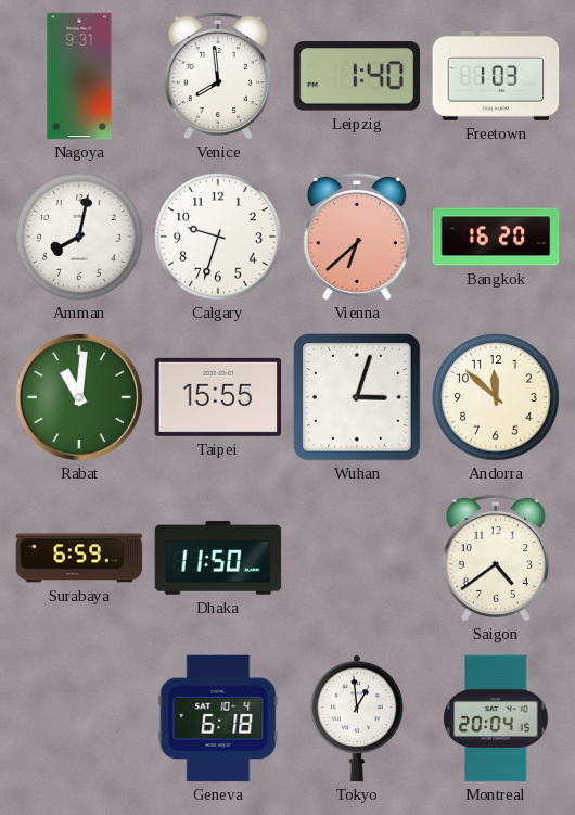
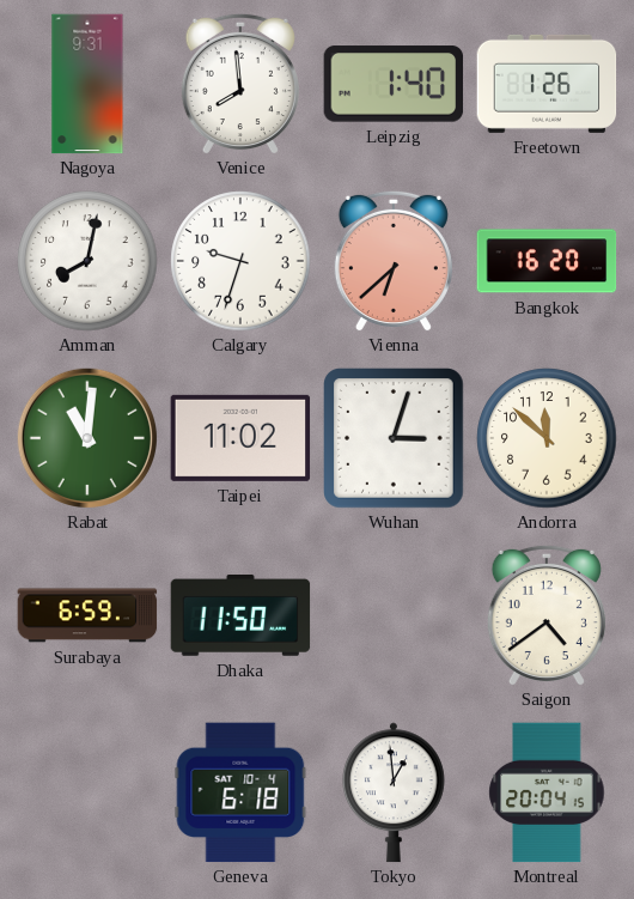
Freetown: 1:03 -> 1:26
Taipei: 15:55 -> 11:02
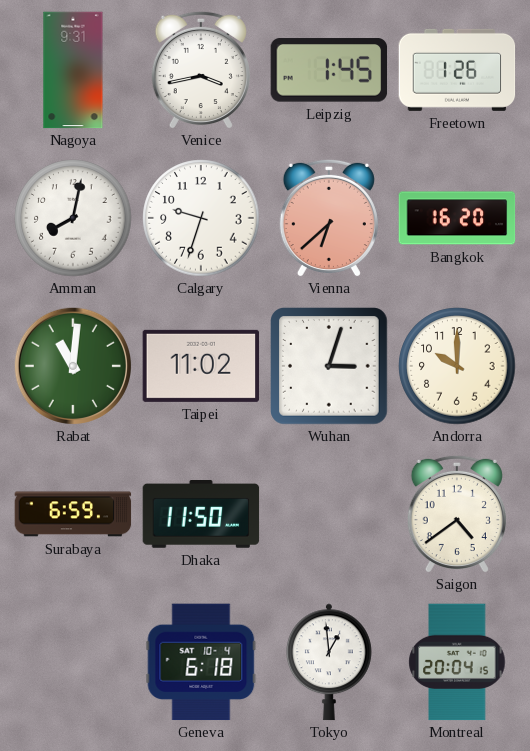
Venice: 7:59 -> 3:43
Leipzig: 1:40 -> 1:45
Andorra: 11:52 -> 10:00
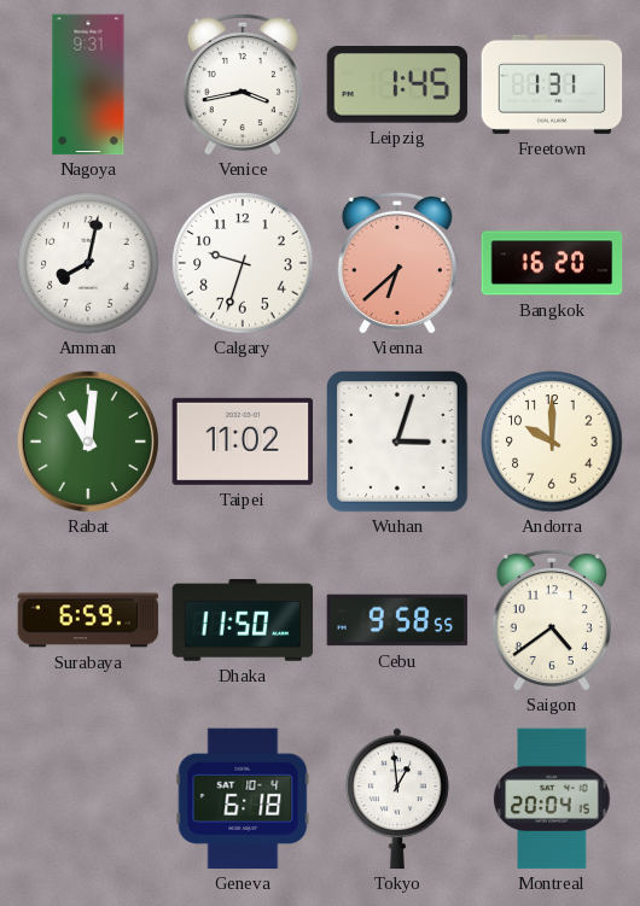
Freetown: 1:26 -> 1:31
Cebu: none -> 9:58
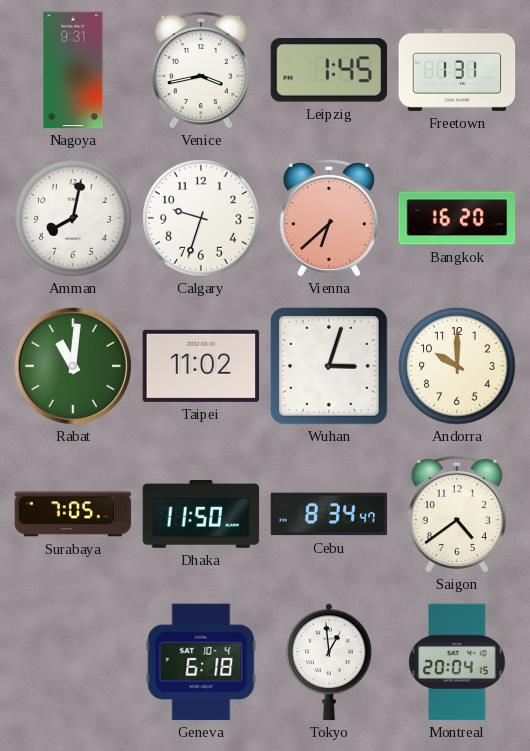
Surabaya: 6:59 -> 7:05
Cebu: 9:58 -> 8:34
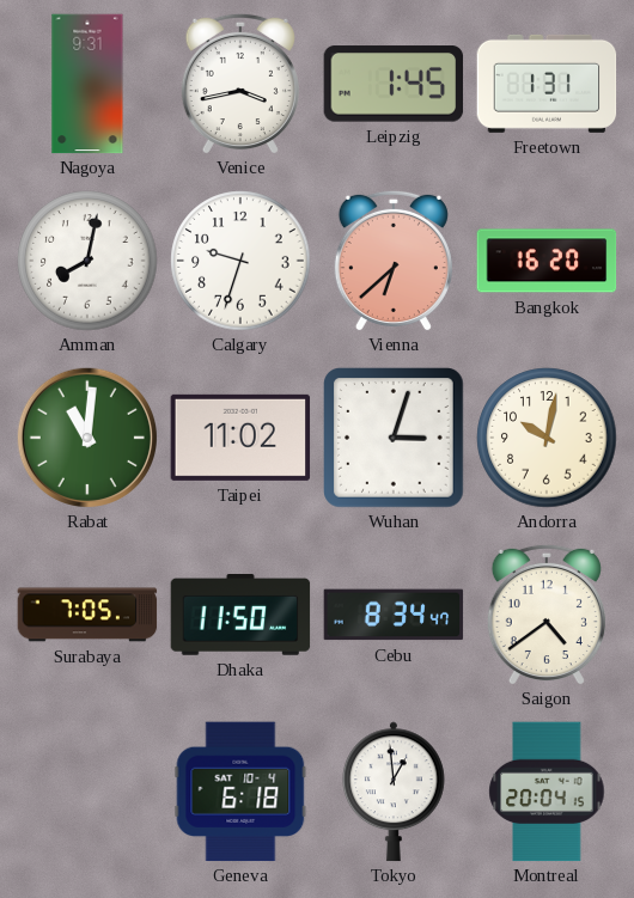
Andorra: 10:00 -> 10:02
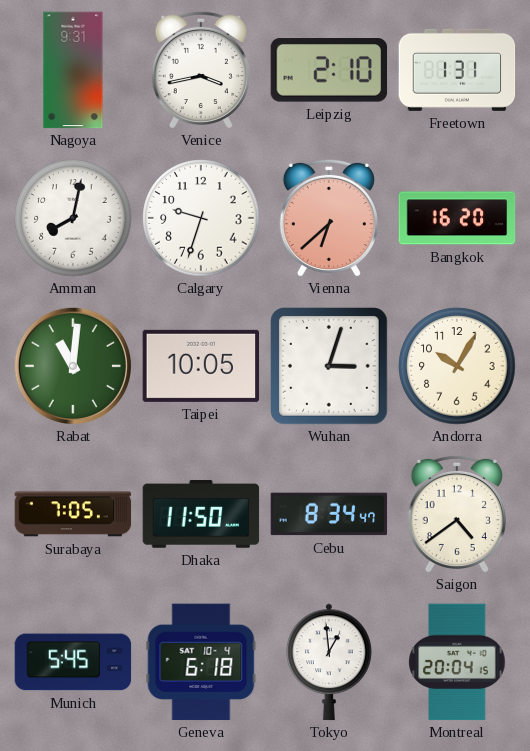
Leipzig: 1:45 -> 2:10
Taipei: 11:02 -> 10:05
Andorra: 10:02 -> 10:05
Munich: none -> 5:45
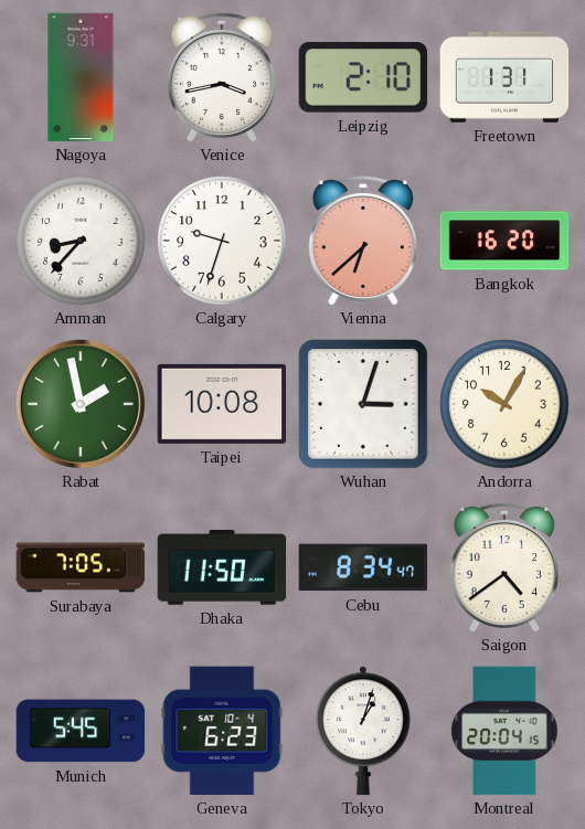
Amman: 8:02 -> 8:37
Rabat: 11:01 -> 1:58
Taipei: 10:05 -> 10:08
Geneva: 6:18 -> 6:23
Tokyo: 12:59 -> 1:03
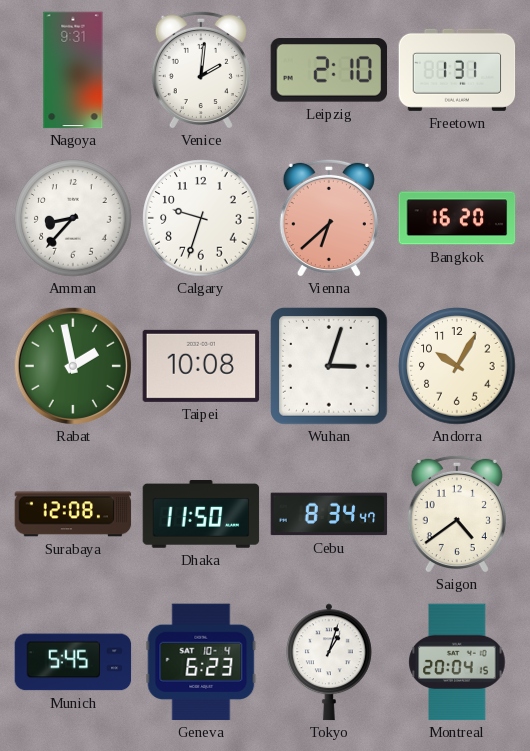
Venice: 3:43 -> 2:01
Surabaya: 7:05 -> 12:08
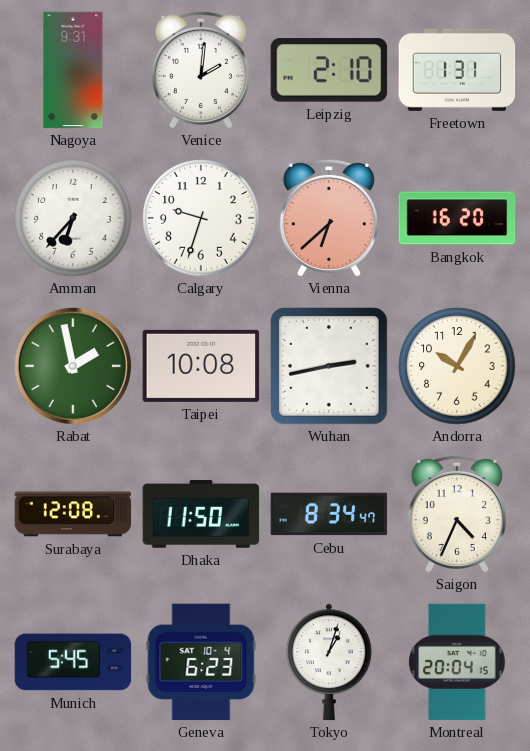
Amman: 8:37 -> 6:37
Wuhan: 3:03 -> 2:43
Saigon: 4:39 -> 4:34
